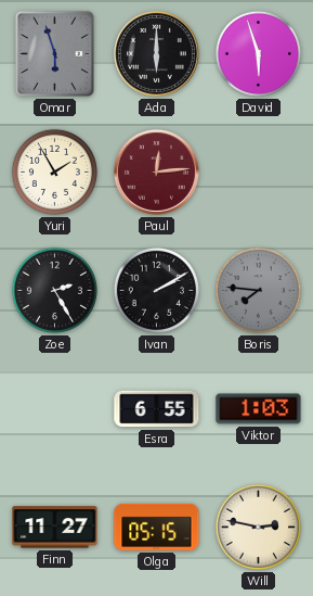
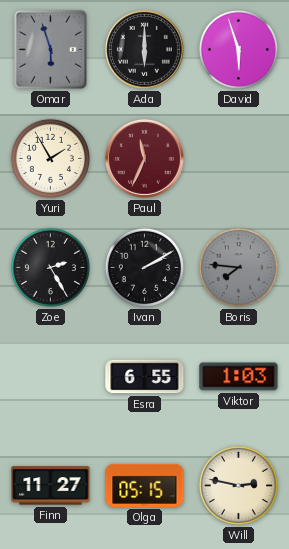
Paul: 12:14 -> 11:34
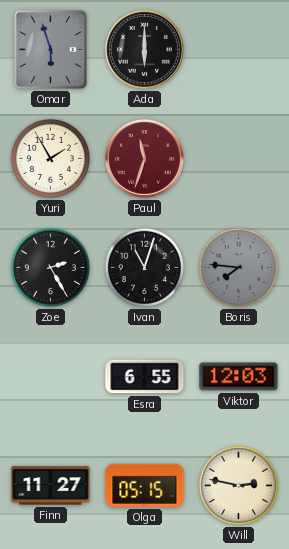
David: 5:57 -> none
Paul: 11:34 -> 11:33
Ivan: 2:10 -> 11:03
Viktor: 1:03 -> 12:03
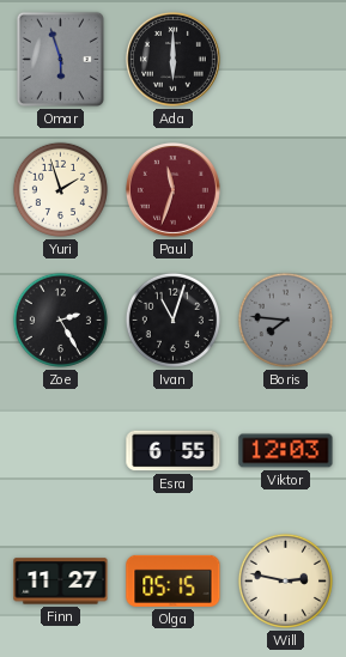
Yuri: 1:55 -> 1:57
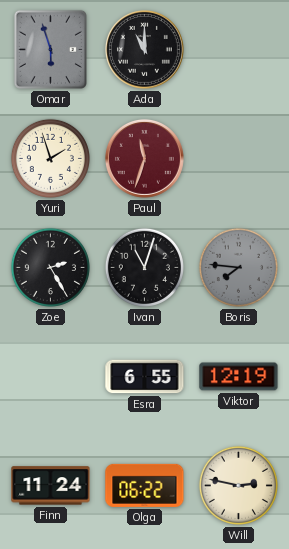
Ada: 6:00 -> 11:00
Viktor: 12:03 -> 12:19
Finn: 11:27 -> 11:24
Olga: 05:15 -> 06:22
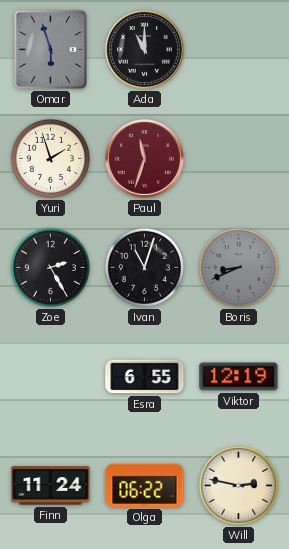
Boris: 7:46 -> 8:41
